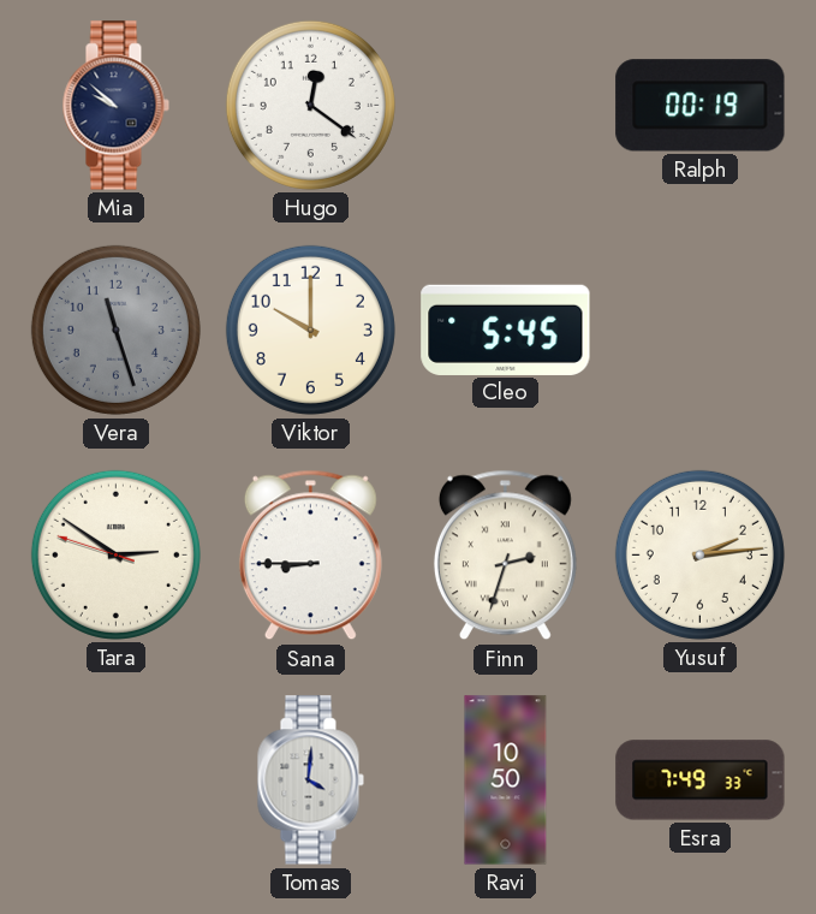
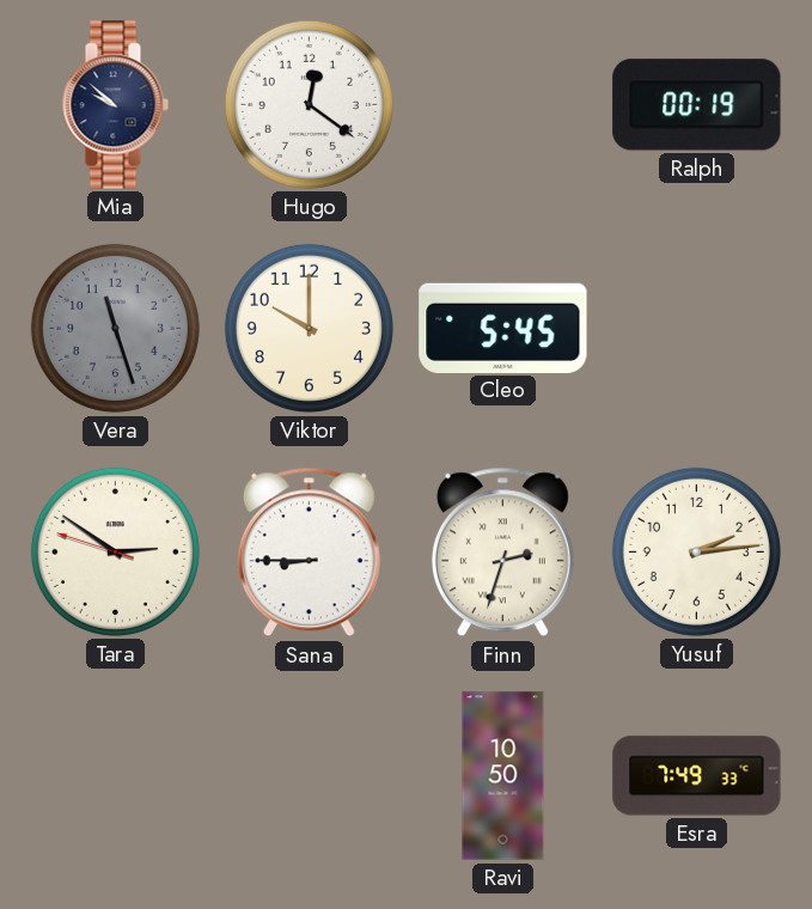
Tomas: 4:01 -> none
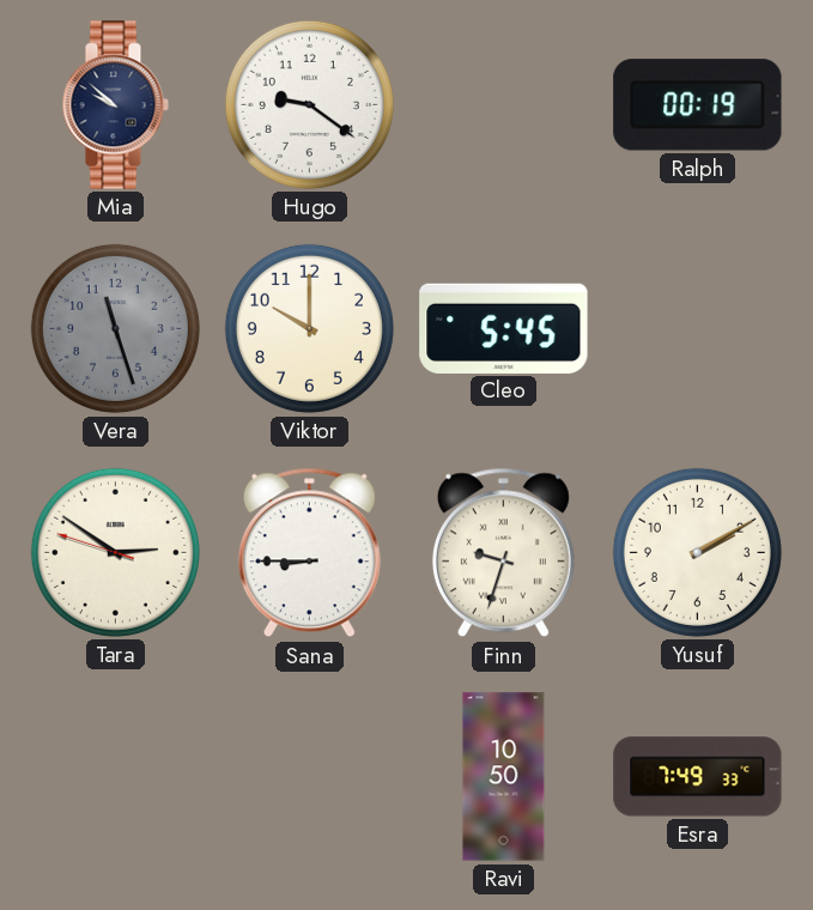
Hugo: 12:21 -> 9:21
Finn: 2:33 -> 9:33
Yusuf: 2:14 -> 2:10
